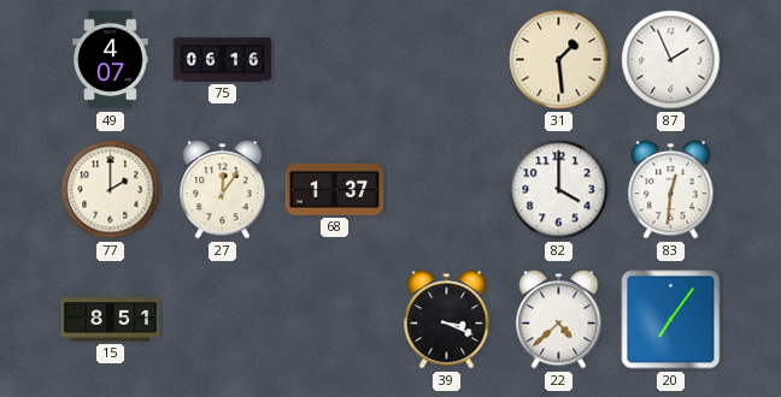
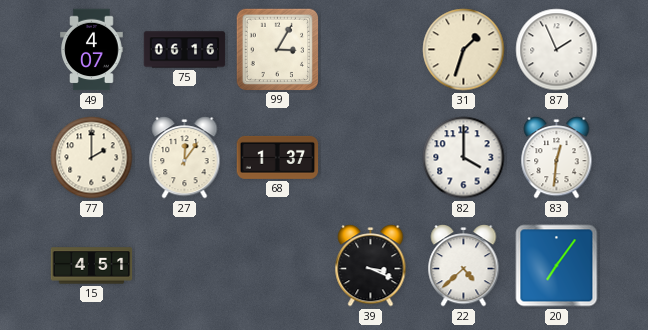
99: none -> 3:05
31: 1:29 -> 1:33
15: 8:51 -> 4:51
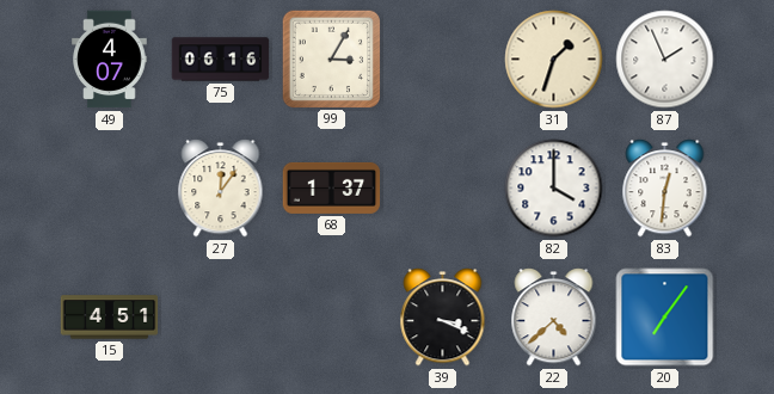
77: 2:00 -> none
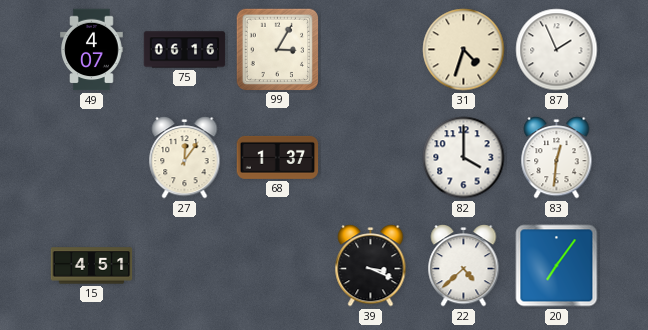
31: 1:33 -> 4:33
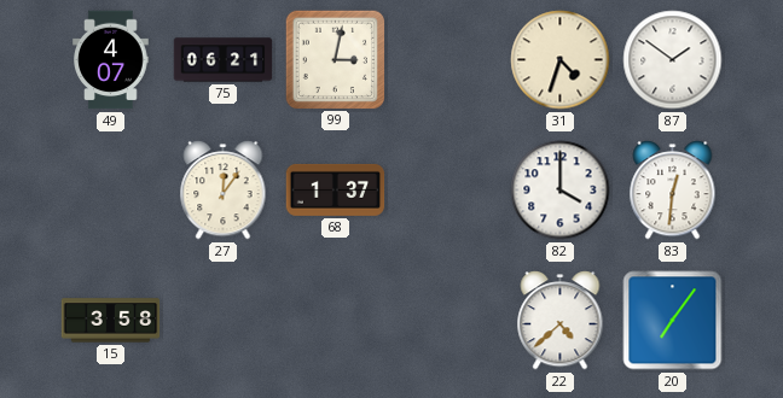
75: 06:16 -> 06:21
99: 3:05 -> 3:02
87: 1:56 -> 1:51
15: 4:51 -> 3:58
39: 3:19 -> none
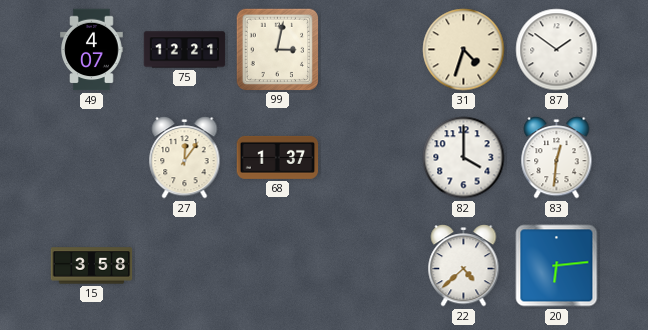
75: 06:21 -> 12:21
20: 7:06 -> 6:14
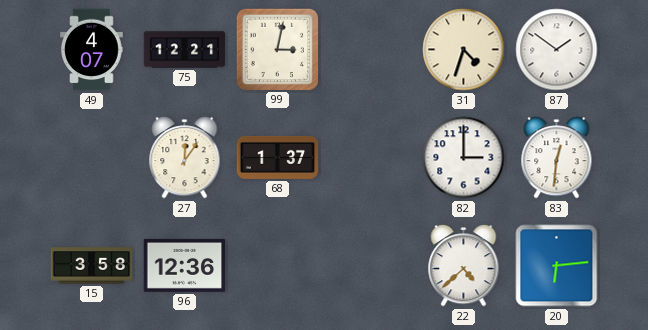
82: 4:00 -> 3:00
96: none -> 12:36
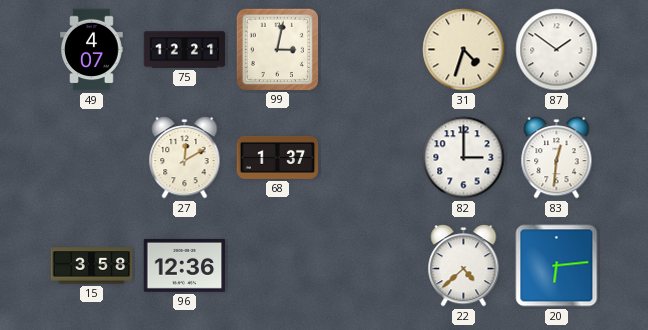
27: 12:06 -> 12:10
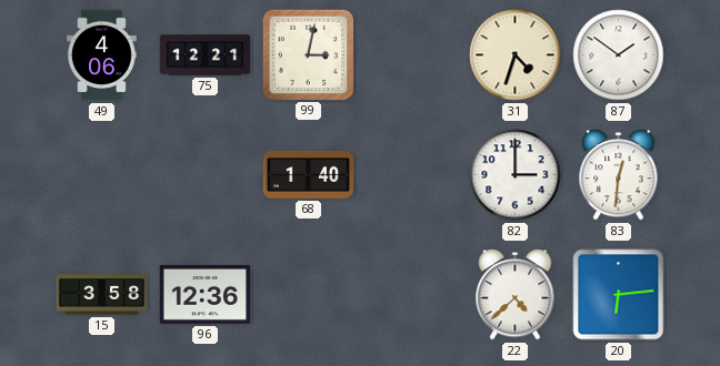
49: 4:07 -> 4:06
27: 12:10 -> none
68: 1:37 -> 1:40
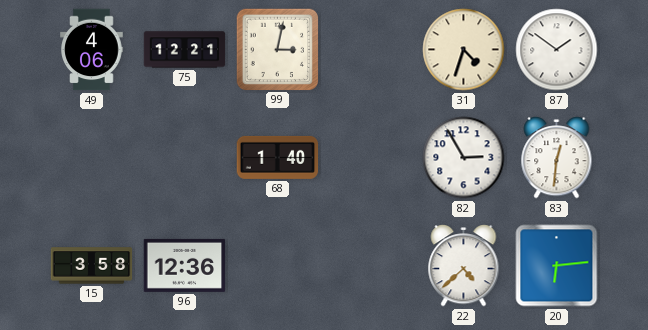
82: 3:00 -> 2:55
